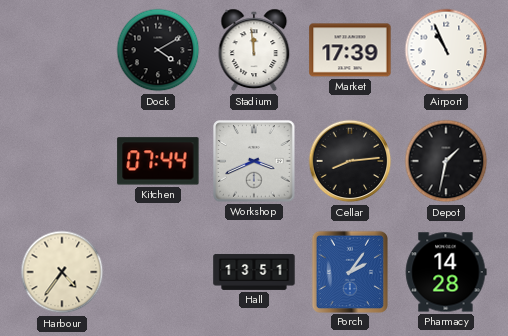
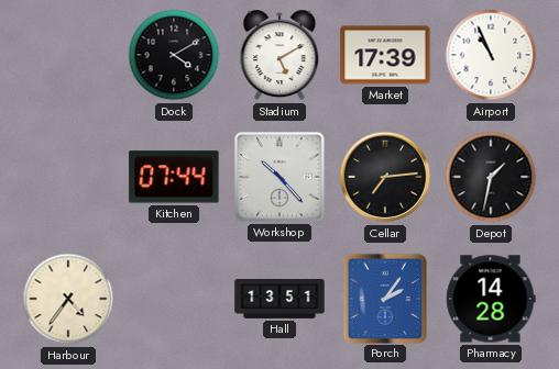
Stadium: 11:59 -> 5:10
Workshop: 3:41 -> 10:23
Cellar: 8:14 -> 7:14
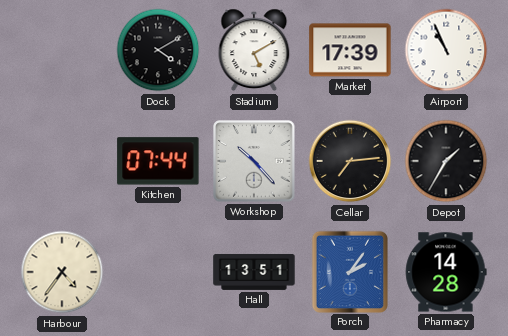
Depot: 1:32 -> 1:35
